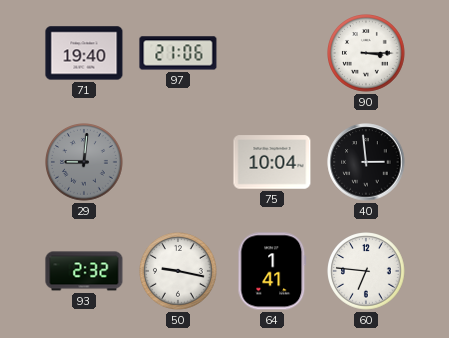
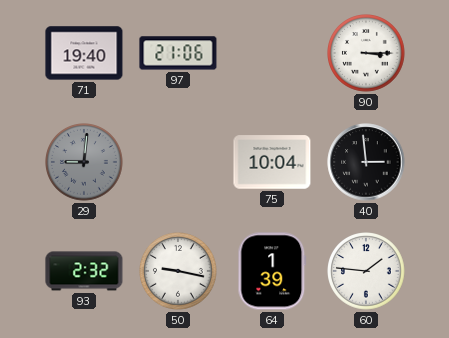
64: 1:41 -> 1:39
60: 6:46 -> 1:46
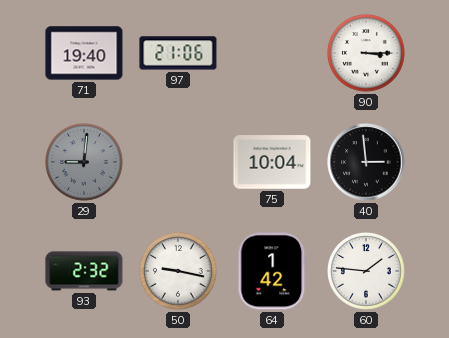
64: 1:39 -> 1:42
